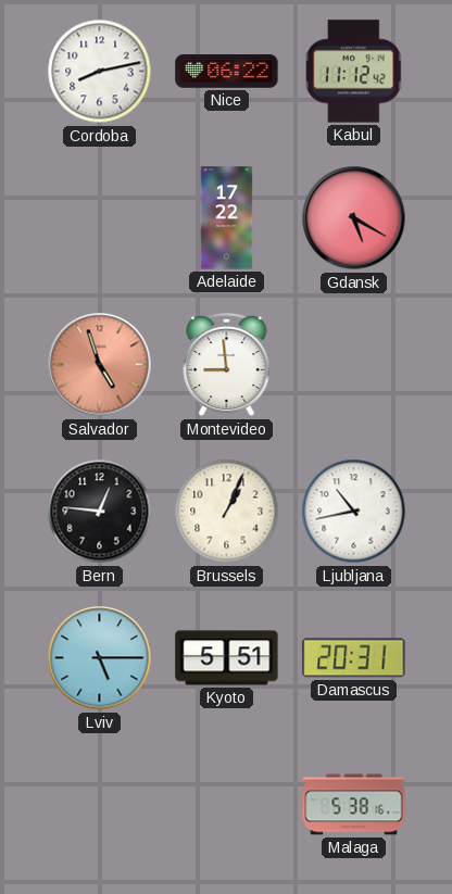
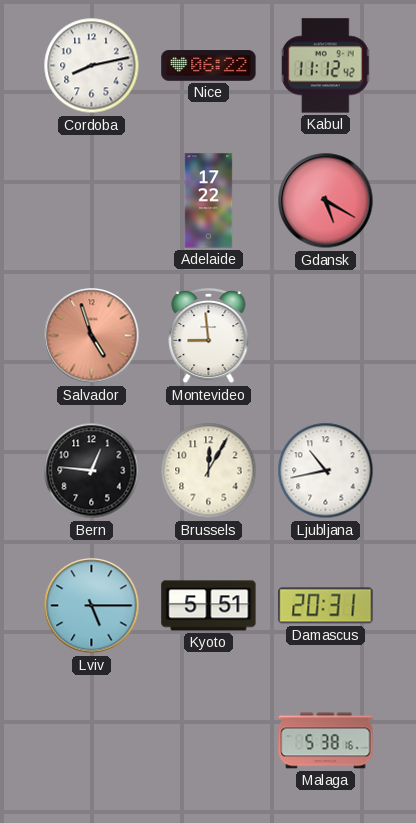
Brussels: 1:04 -> 12:05
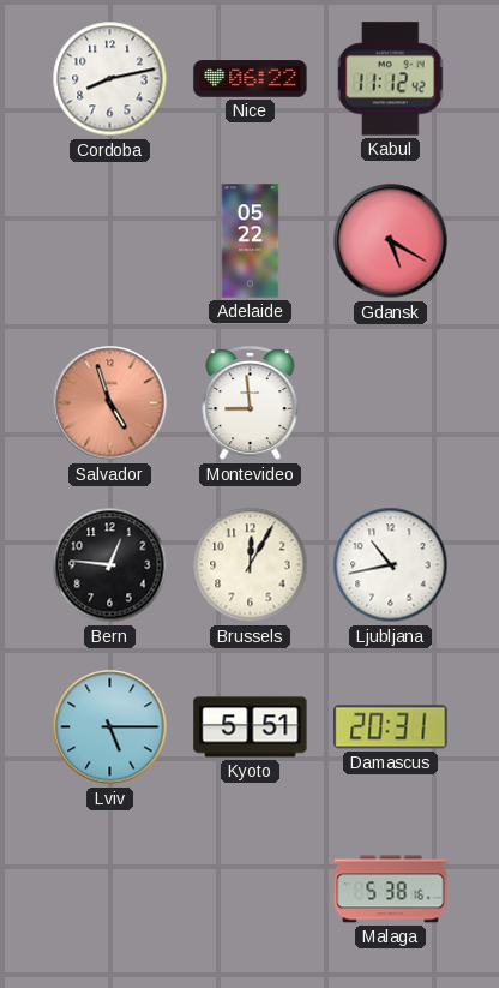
Adelaide: 17:22 -> 05:22
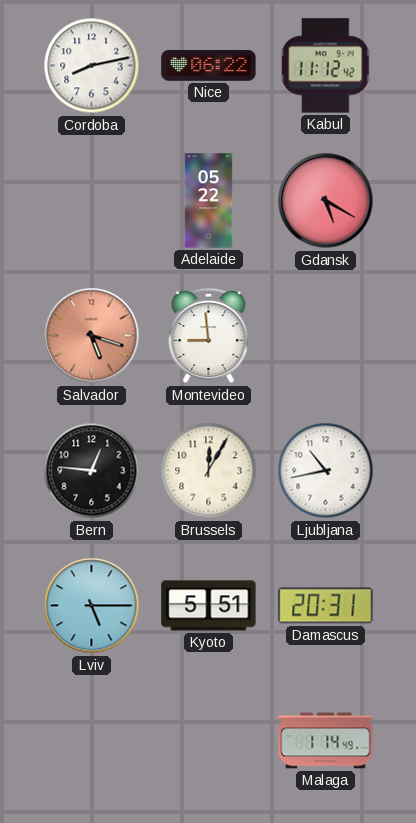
Salvador: 4:57 -> 5:18
Malaga: 5:38 -> 1:14
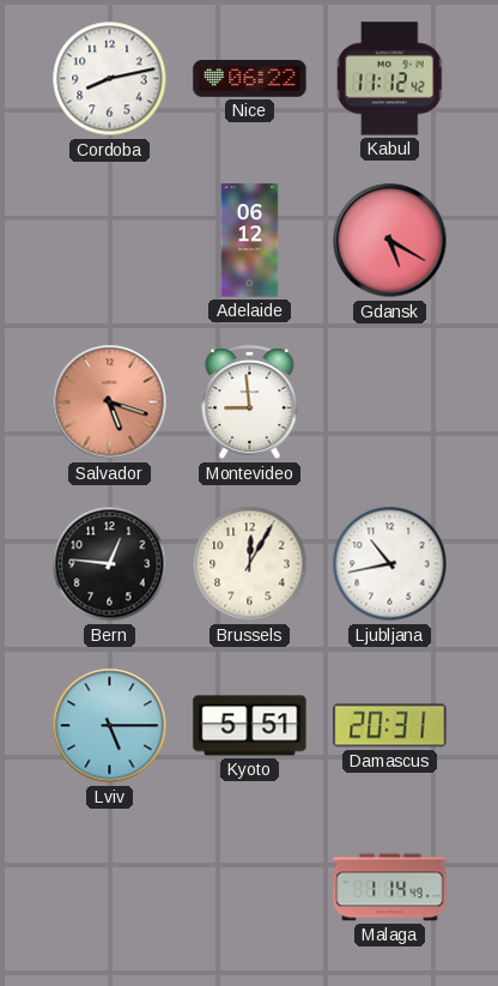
Adelaide: 05:22 -> 06:12
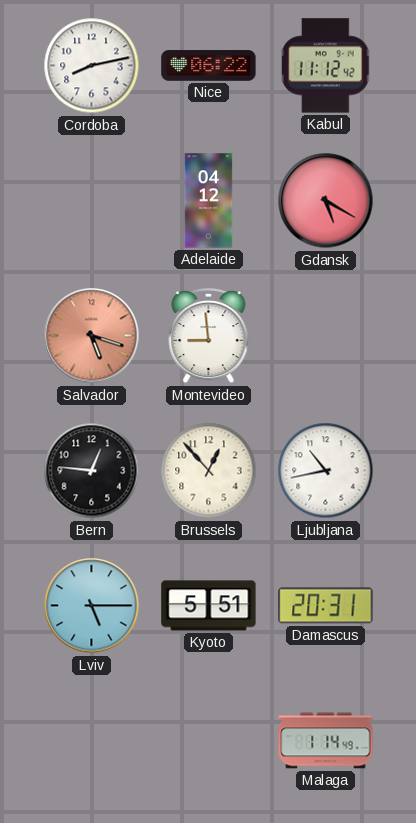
Adelaide: 06:12 -> 04:12
Brussels: 12:05 -> 12:53
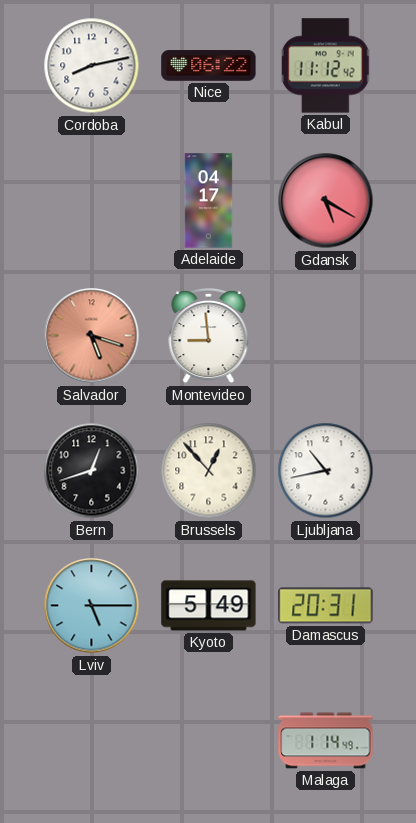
Adelaide: 04:12 -> 04:17
Bern: 12:46 -> 12:42
Kyoto: 5:51 -> 5:49
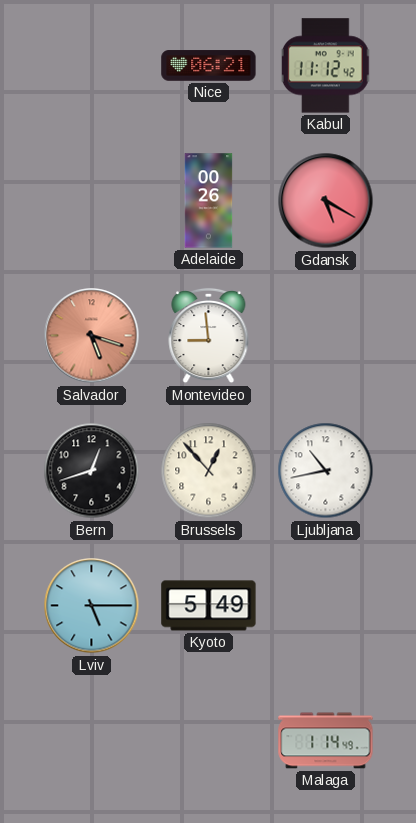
Cordoba: 8:13 -> none
Nice: 06:22 -> 06:21
Adelaide: 04:17 -> 00:26
Damascus: 20:31 -> none
